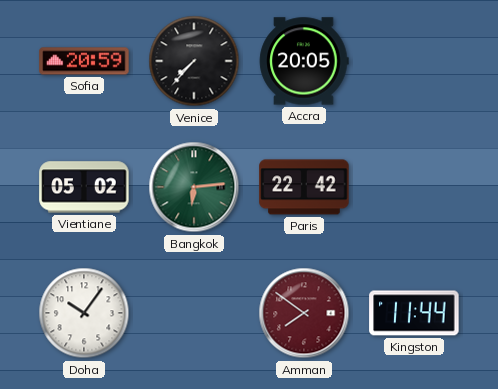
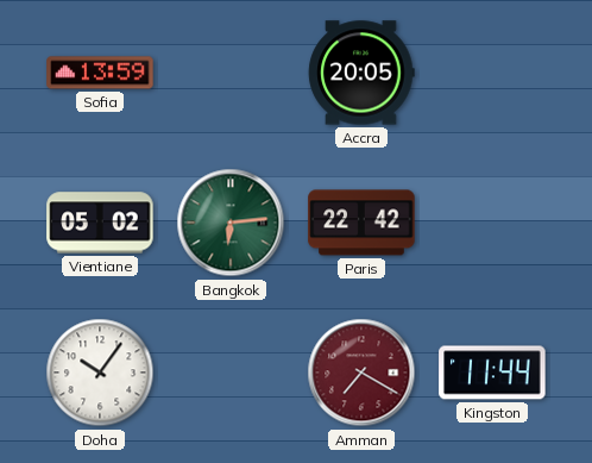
Sofia: 20:59 -> 13:59
Venice: 7:37 -> none
Amman: 7:51 -> 7:20
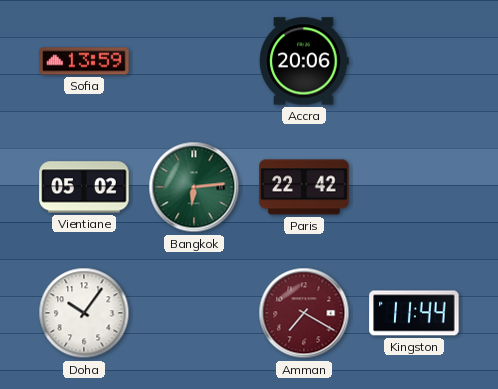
Accra: 20:05 -> 20:06
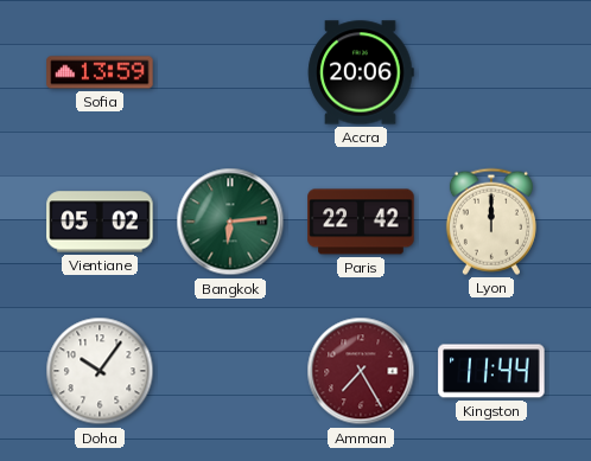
Lyon: none -> 12:00
Amman: 7:20 -> 7:25
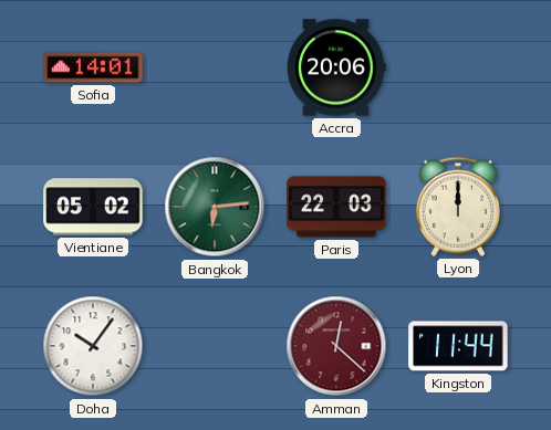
Sofia: 13:59 -> 14:01
Paris: 22:42 -> 22:03
Amman: 7:25 -> 12:22
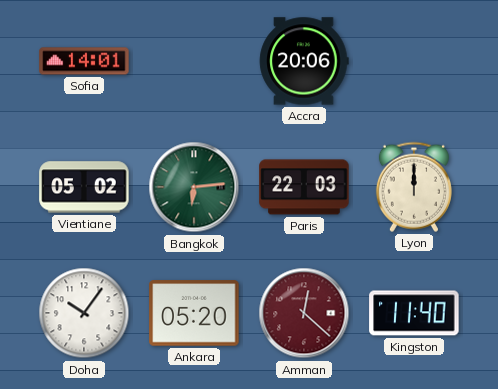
Ankara: none -> 05:20
Kingston: 11:44 -> 11:40
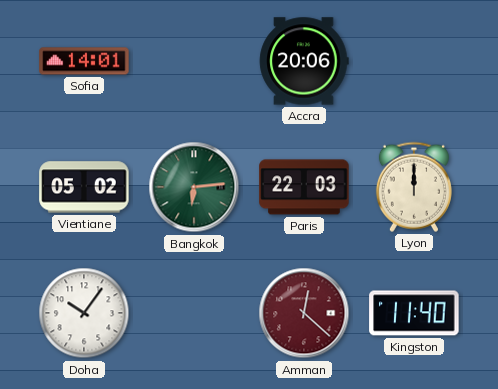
Ankara: 05:20 -> none
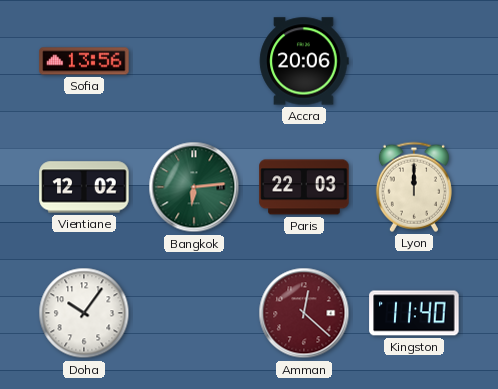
Sofia: 14:01 -> 13:56
Vientiane: 05:02 -> 12:02
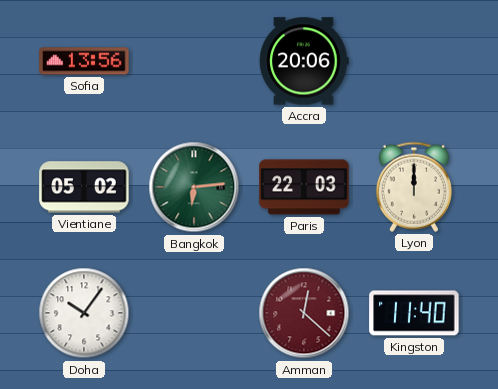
Vientiane: 12:02 -> 05:02
